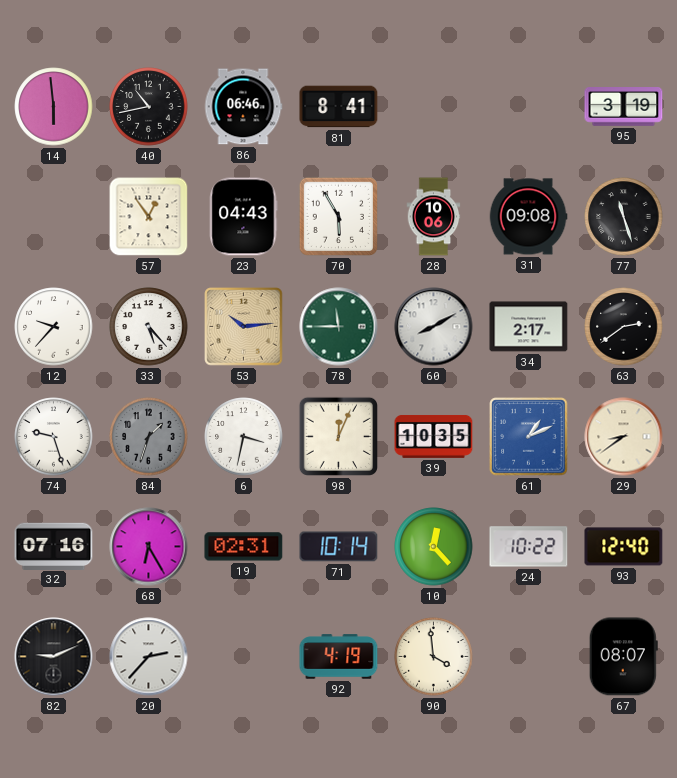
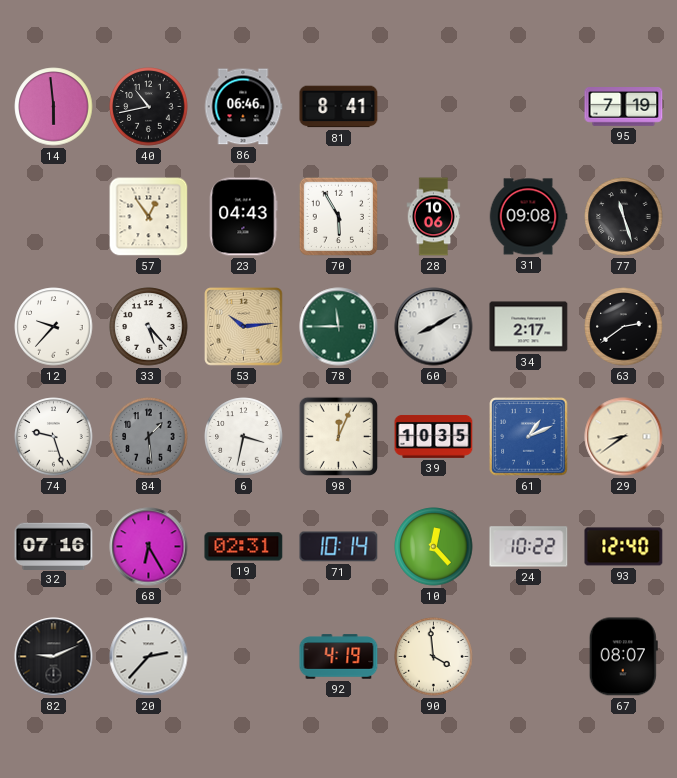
95: 3:19 -> 7:19
84: 1:33 -> 1:29
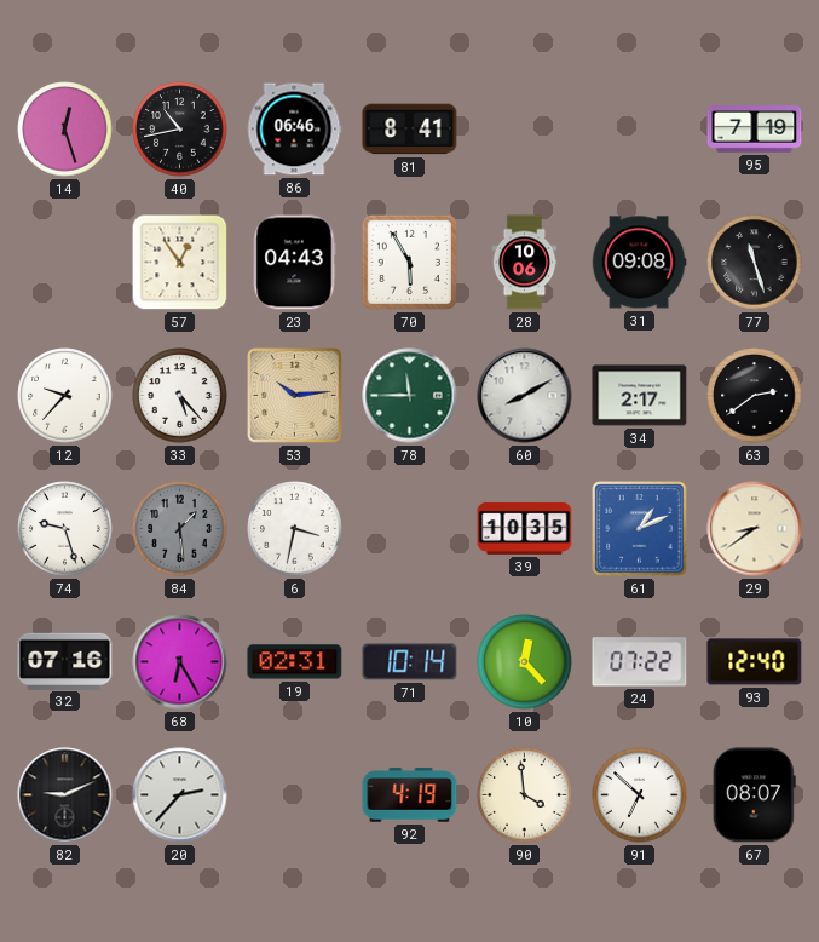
14: 5:59 -> 12:27
98: 12:04 -> none
24: 10:22 -> 07:22
91: none -> 6:52
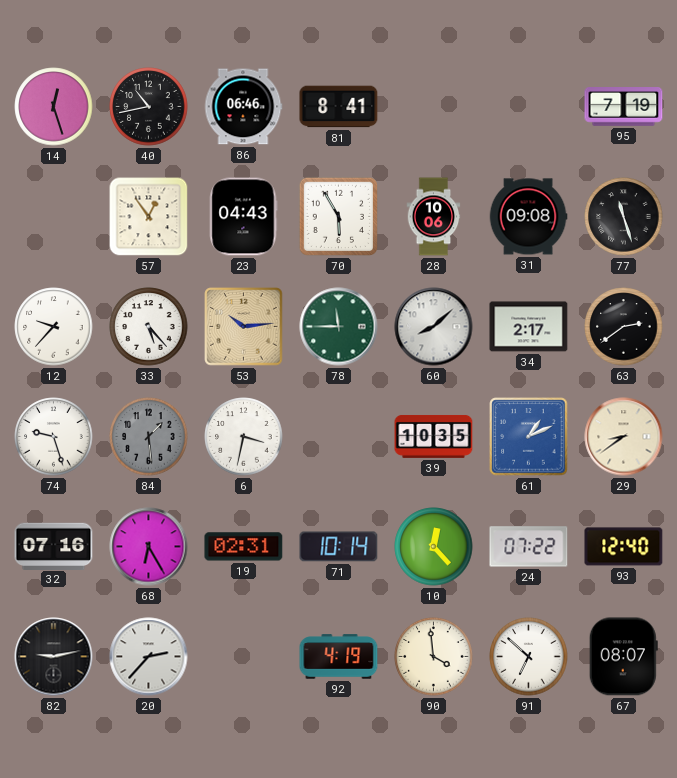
60: 8:10 -> 8:08
82: 9:11 -> 9:13
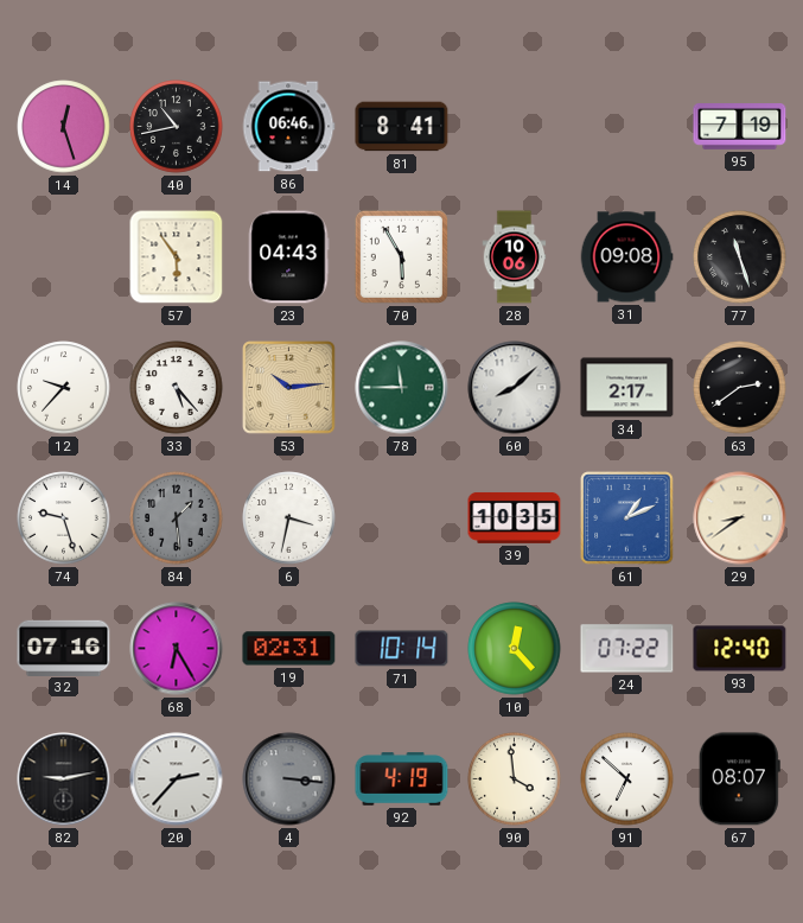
57: 12:54 -> 5:54
4: none -> 3:16
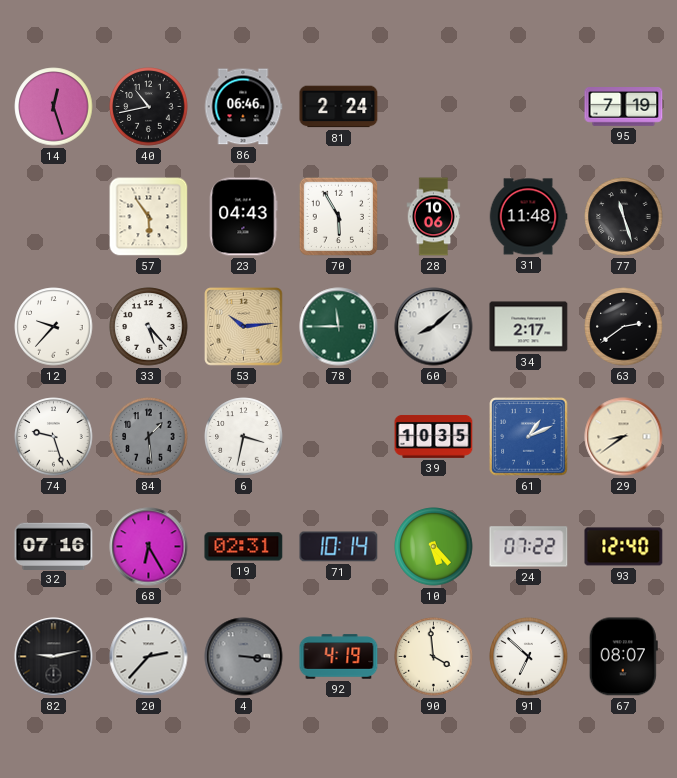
81: 8:41 -> 2:24
31: 09:08 -> 11:48
10: 12:23 -> 5:23
